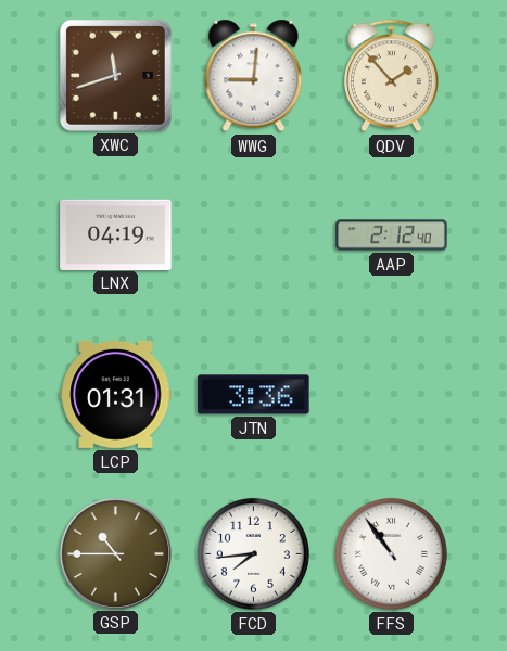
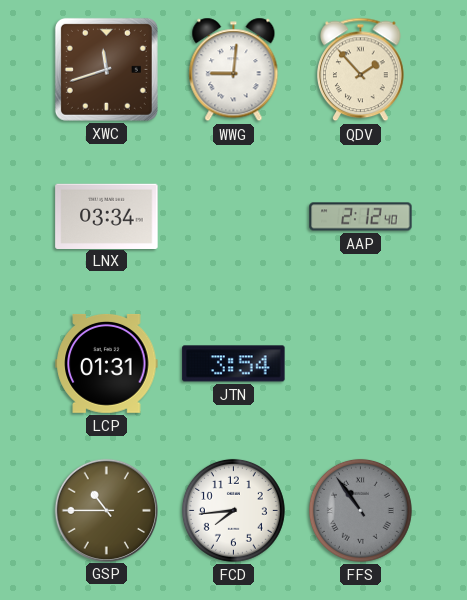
LNX: 04:19 -> 03:34
JTN: 3:36 -> 3:54
FFS dial: white -> grey
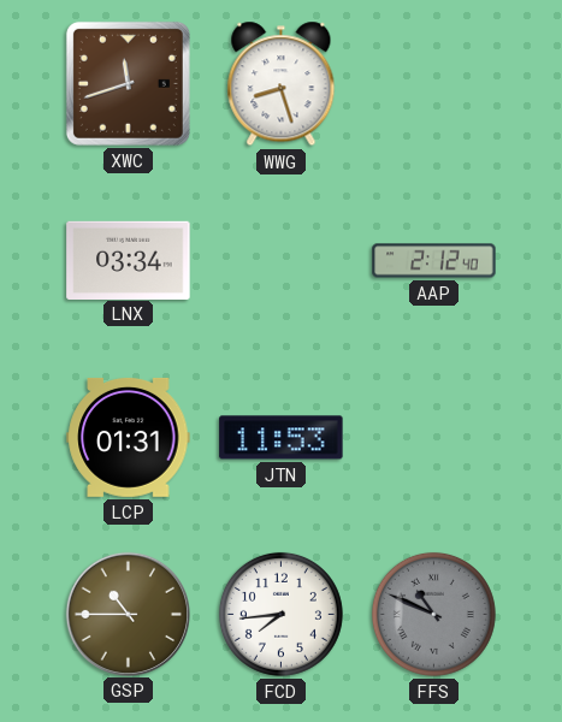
WWG: 9:01 -> 8:27
QDV: 1:53 -> none
JTN: 3:54 -> 11:53
FFS: 10:54 -> 10:49
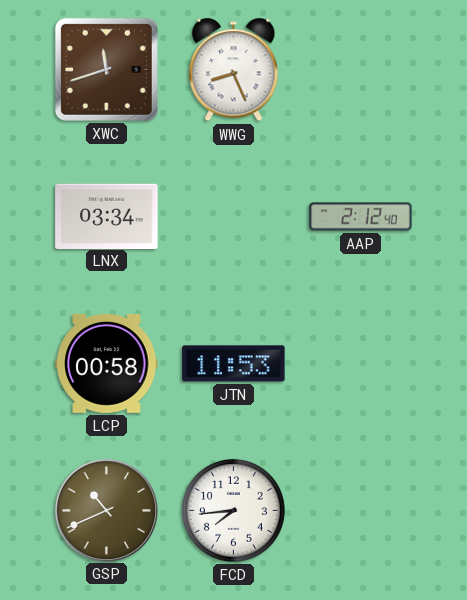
WWG: 8:27 -> 8:26
LCP: 01:31 -> 00:58
GSP: 10:45 -> 10:41
FFS: 10:49 -> none
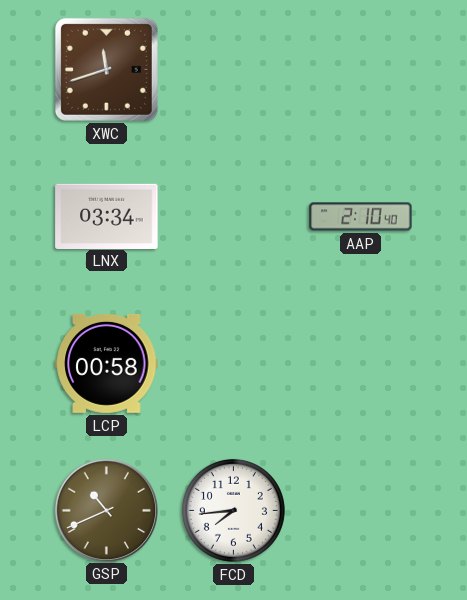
WWG: 8:26 -> none
AAP: 2:12 -> 2:10
JTN: 11:53 -> none
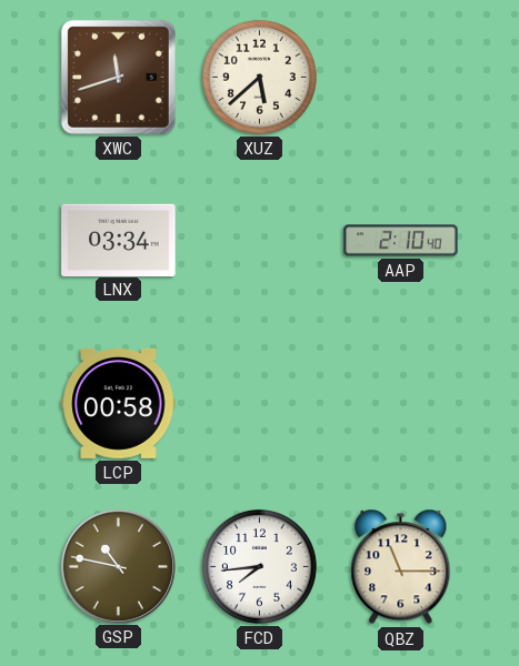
XUZ: none -> 5:38
GSP: 10:41 -> 10:47
QBZ: none -> 11:15
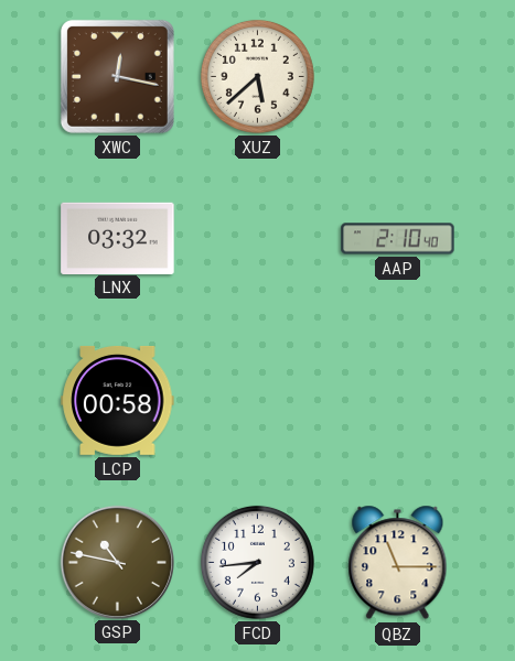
XWC: 11:42 -> 12:17
LNX: 03:34 -> 03:32
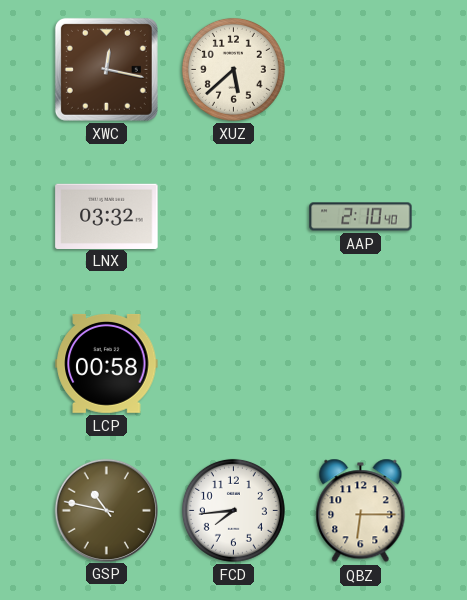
QBZ: 11:15 -> 6:15
